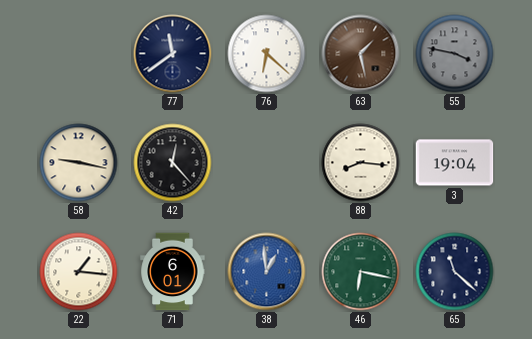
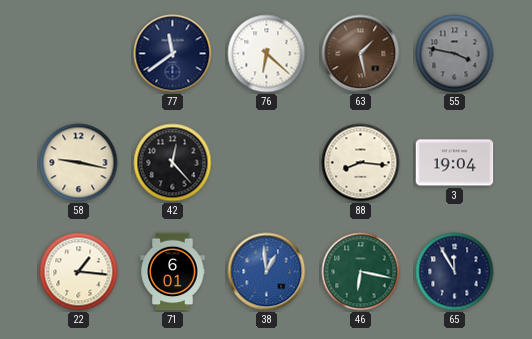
65: 11:22 -> 11:55
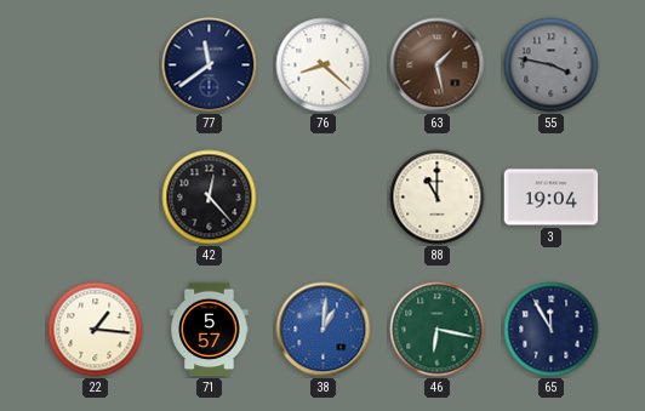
76: 6:22 -> 8:22
58: 9:17 -> none
88: 8:16 -> 11:00
71: 6:01 -> 5:57
38: 12:59 -> 1:01
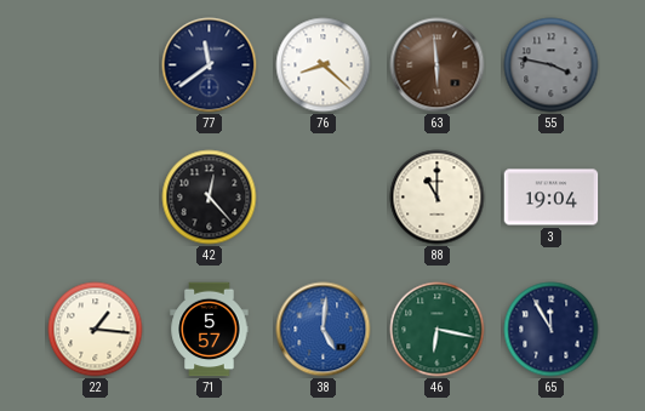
63: 1:28 -> 5:59
38: 1:01 -> 5:01
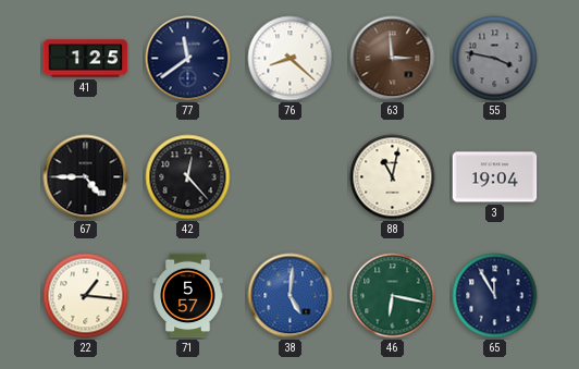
41: none -> 1:25
63: 5:59 -> 2:59
67: none -> 4:45
88: 11:00 -> 11:02
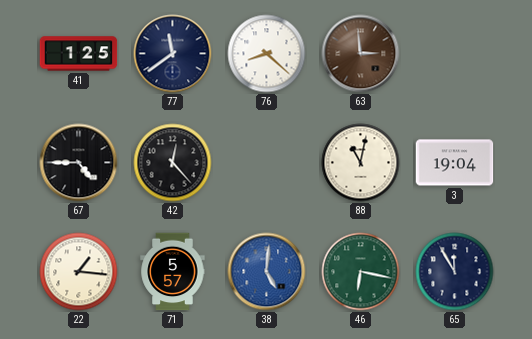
55: 3:47 -> none
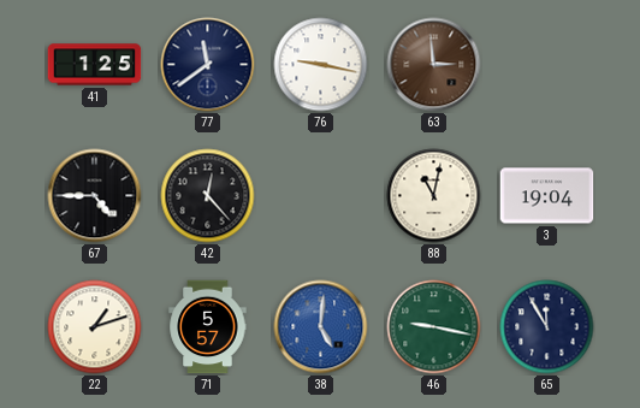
76: 8:22 -> 9:17
22: 1:16 -> 1:12
46: 6:17 -> 9:17
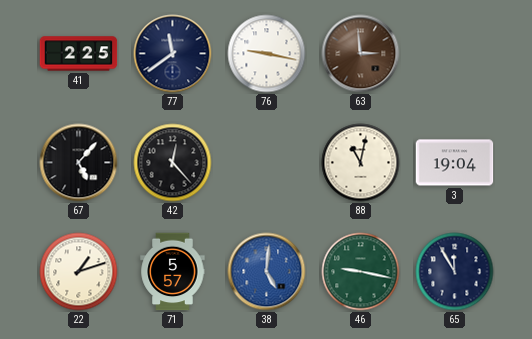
41: 1:25 -> 2:25
67: 4:45 -> 5:07
